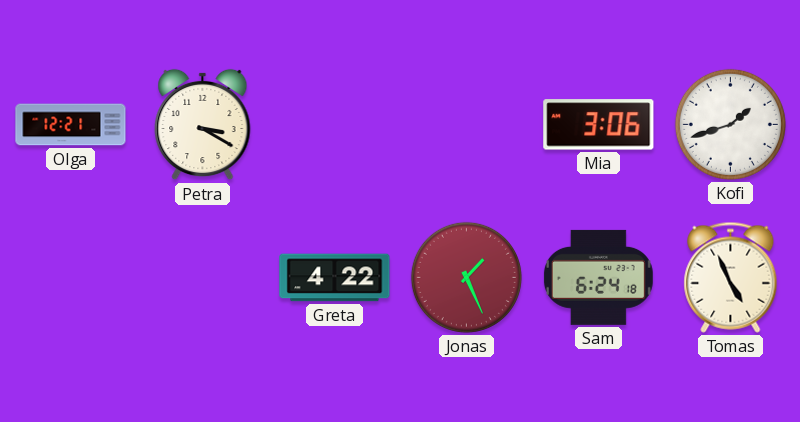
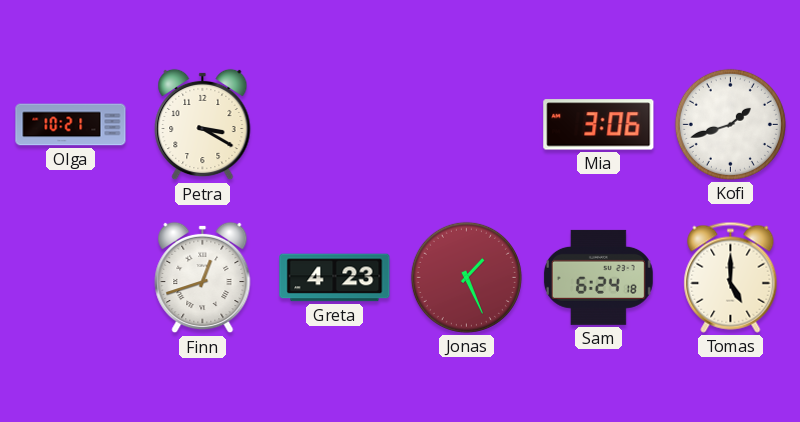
Olga: 12:21 -> 10:21
Finn: none -> 12:42
Greta: 4:22 -> 4:23
Tomas: 4:56 -> 5:00
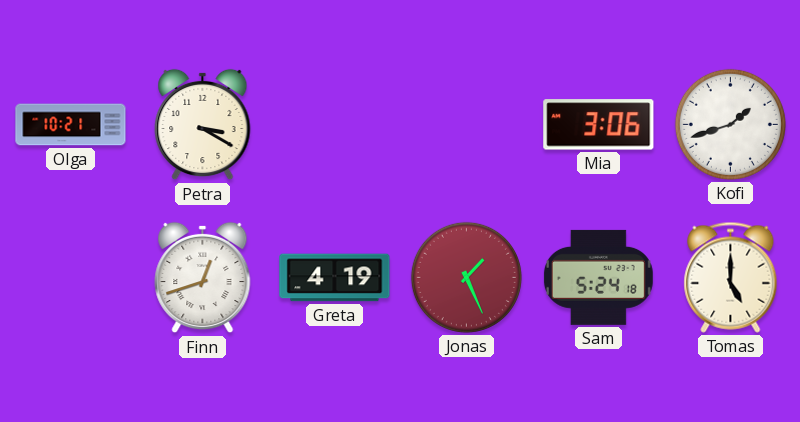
Greta: 4:23 -> 4:19
Sam: 6:24 -> 5:24
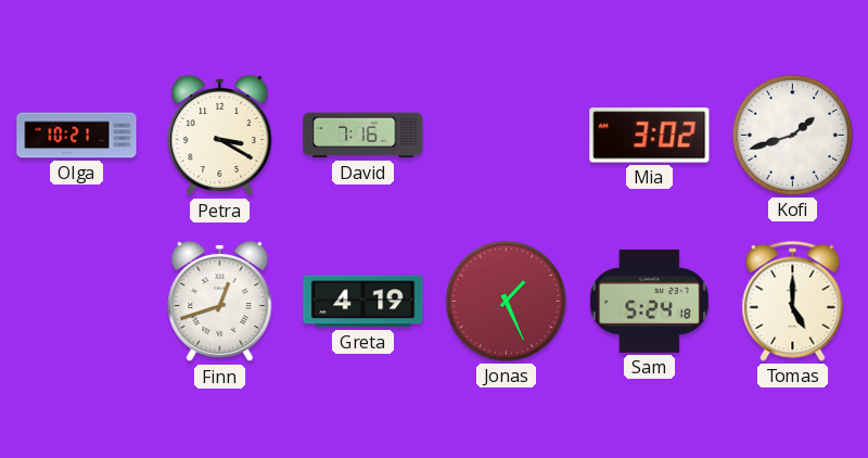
David: none -> 7:16
Mia: 3:06 -> 3:02
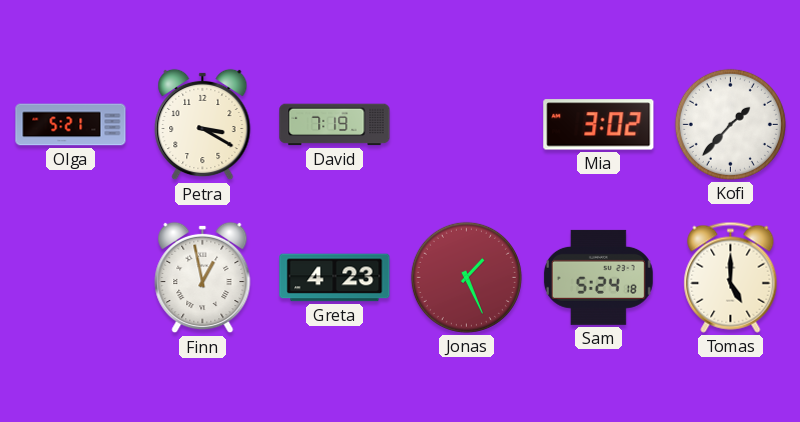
Olga: 10:21 -> 5:21
David: 7:16 -> 7:19
Kofi: 1:42 -> 1:37
Finn: 12:42 -> 12:58
Greta: 4:19 -> 4:23
